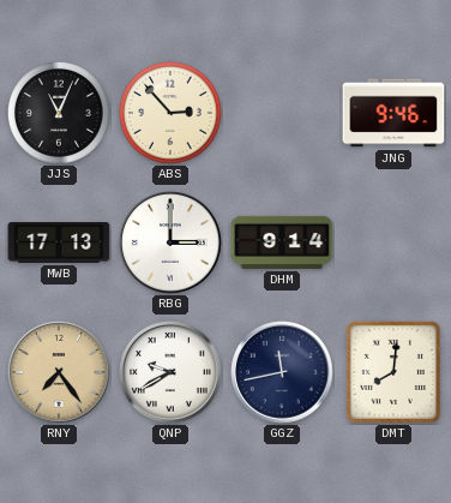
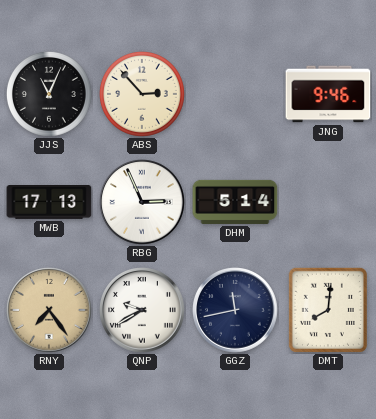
RBG: 3:00 -> 2:56
DHM: 9:14 -> 5:14
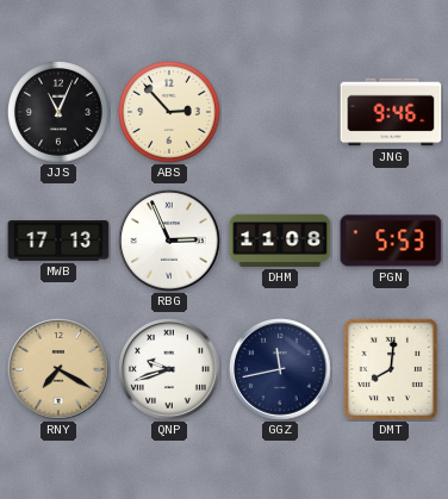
DHM: 5:14 -> 11:08
PGN: none -> 5:53
RNY: 7:24 -> 7:20
QNP: 9:40 -> 9:42
